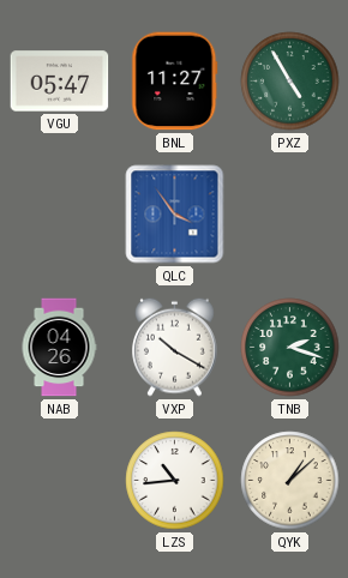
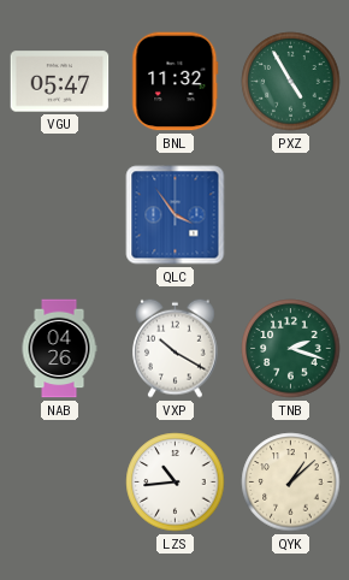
BNL: 11:27 -> 11:32
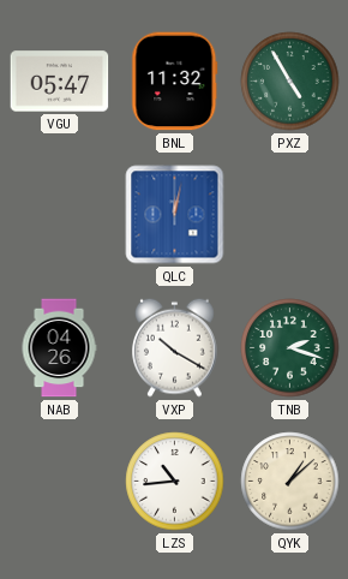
QLC: 3:54 -> 12:02
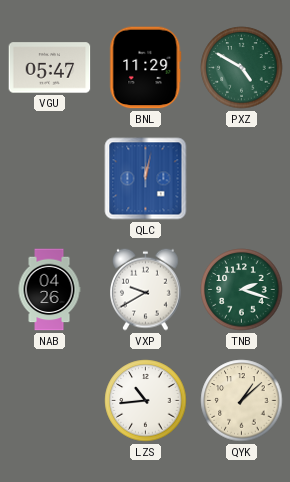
BNL: 11:32 -> 11:29
PXZ: 4:55 -> 4:50
VXP: 10:20 -> 9:40
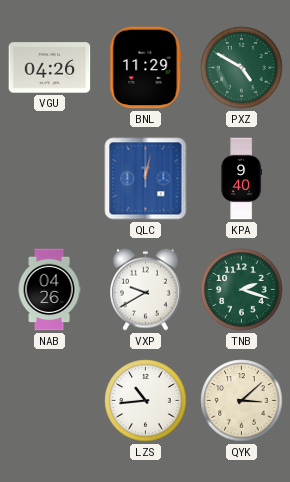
VGU: 05:47 -> 04:26
KPA: none -> 9:40
QYK: 1:08 -> 3:08
